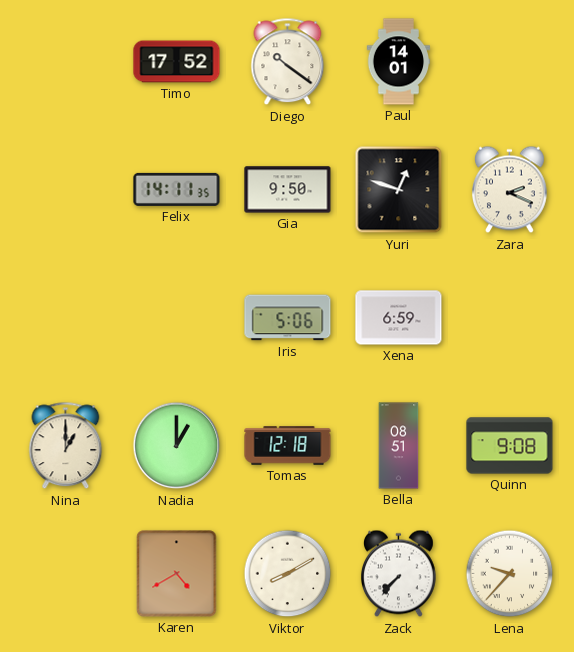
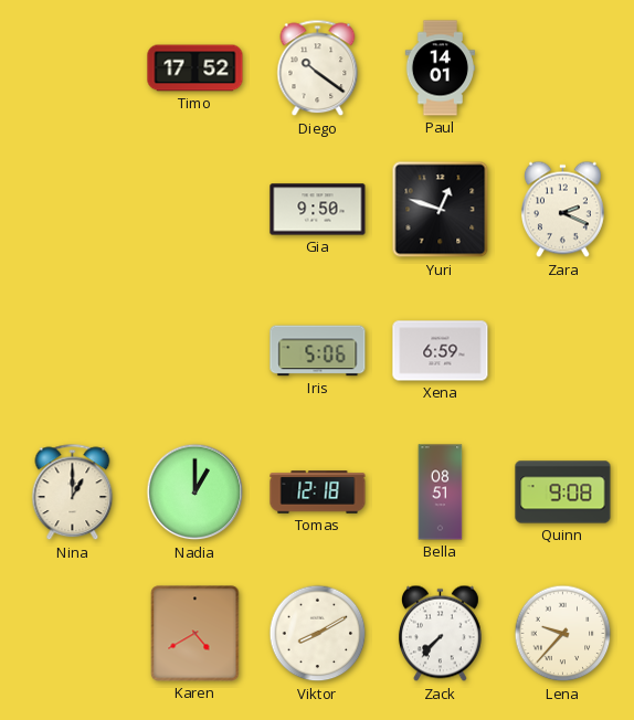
Felix: 14:11 -> none
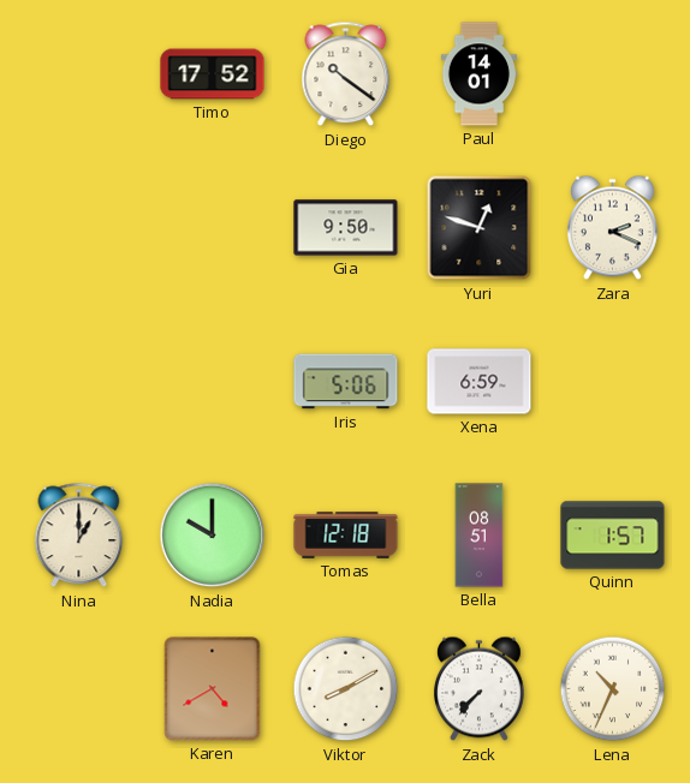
Nadia: 1:00 -> 10:00
Quinn: 9:08 -> 1:57
Lena: 9:37 -> 10:34
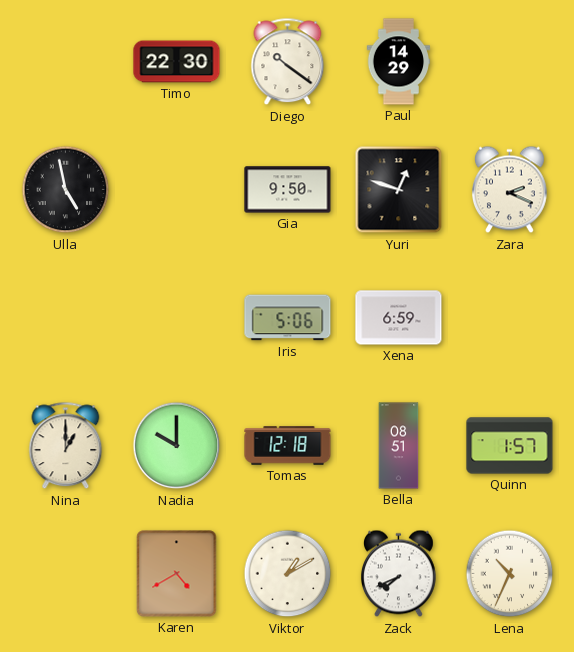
Timo: 17:52 -> 22:30
Paul: 14:01 -> 14:29
Ulla: none -> 4:58
Viktor: 8:10 -> 1:10
Zack: 7:37 -> 7:41
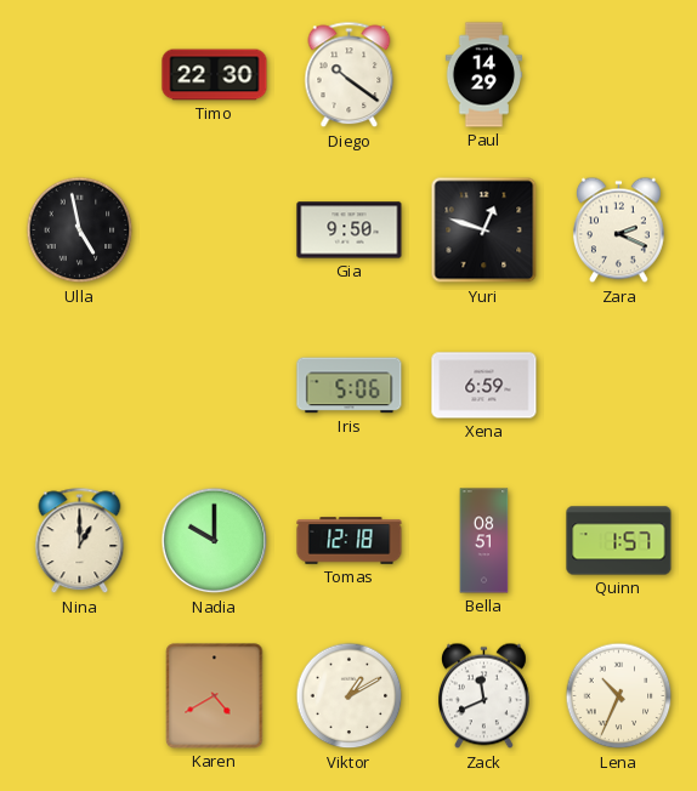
Zack: 7:41 -> 11:41
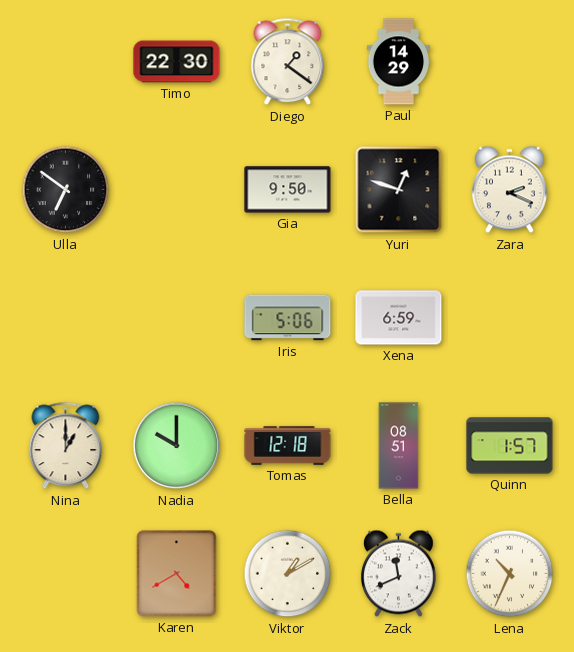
Diego: 10:21 -> 1:21
Ulla: 4:58 -> 6:51
